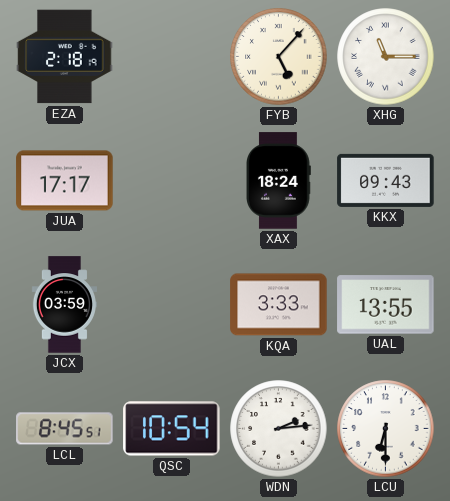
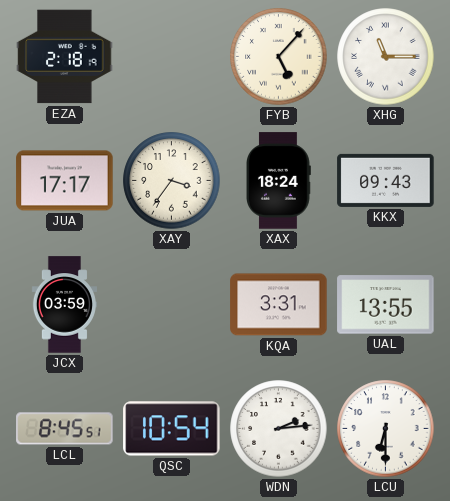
XAY: none -> 3:36
KQA: 3:33 -> 3:31
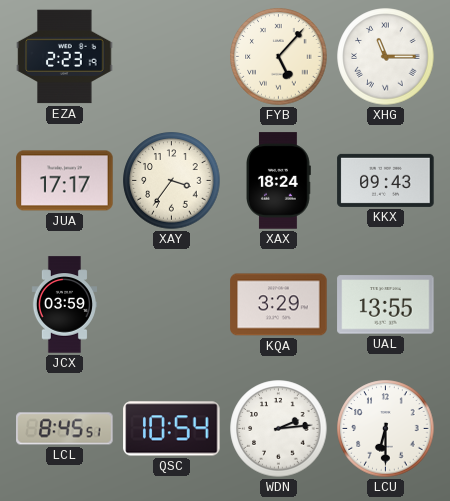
EZA: 2:18 -> 2:23
KQA: 3:31 -> 3:29
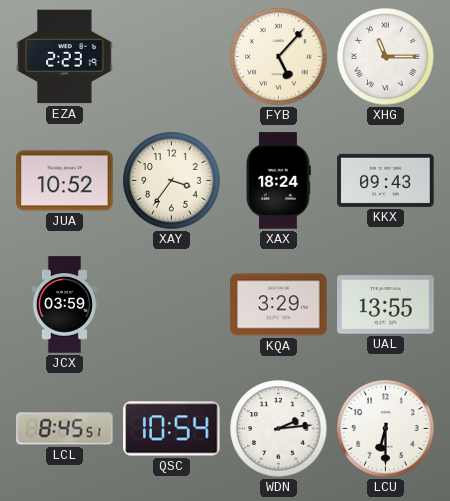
JUA: 17:17 -> 10:52
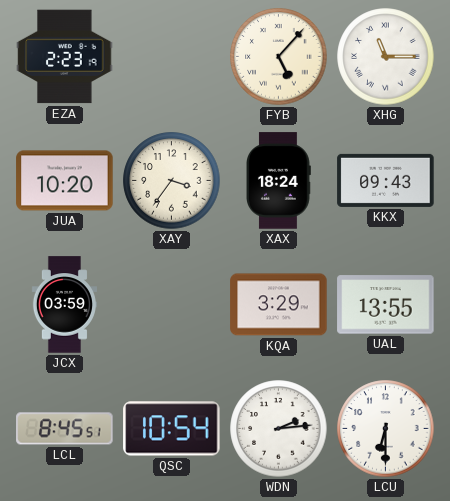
JUA: 10:52 -> 10:20
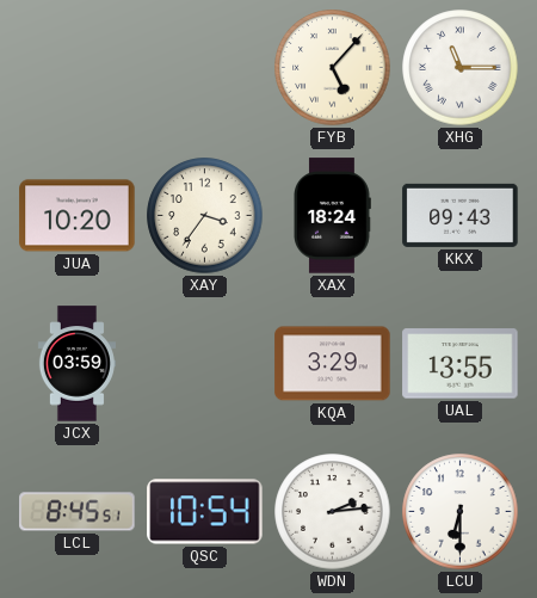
EZA: 2:23 -> none
